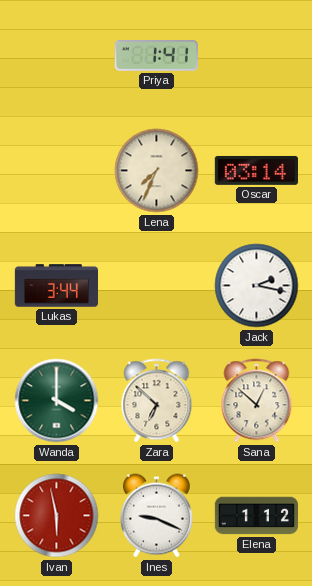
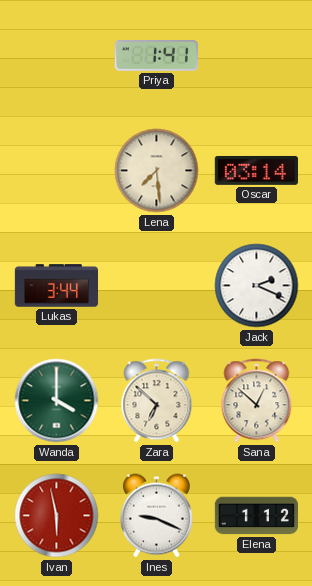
Lena: 7:34 -> 7:29
Jack: 2:17 -> 2:19
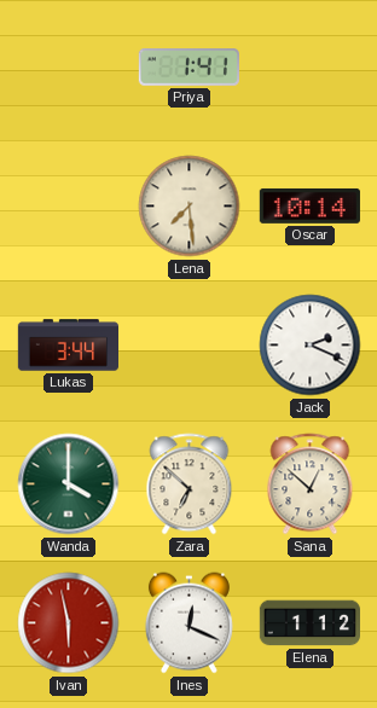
Oscar: 03:14 -> 10:14
Ines: 9:19 -> 12:19
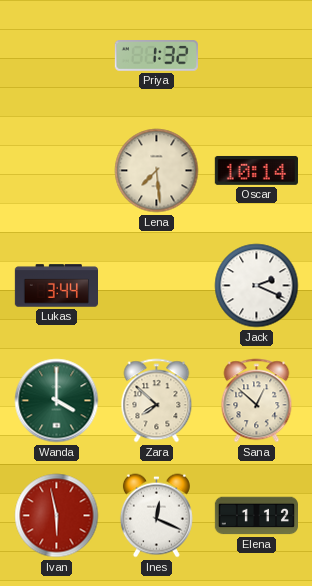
Priya: 1:41 -> 1:32
Zara: 6:52 -> 7:52
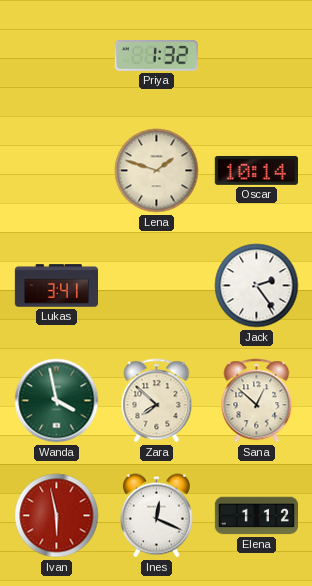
Lena: 7:29 -> 1:48
Lukas: 3:44 -> 3:41
Jack: 2:19 -> 2:24
Wanda: 4:00 -> 3:58
